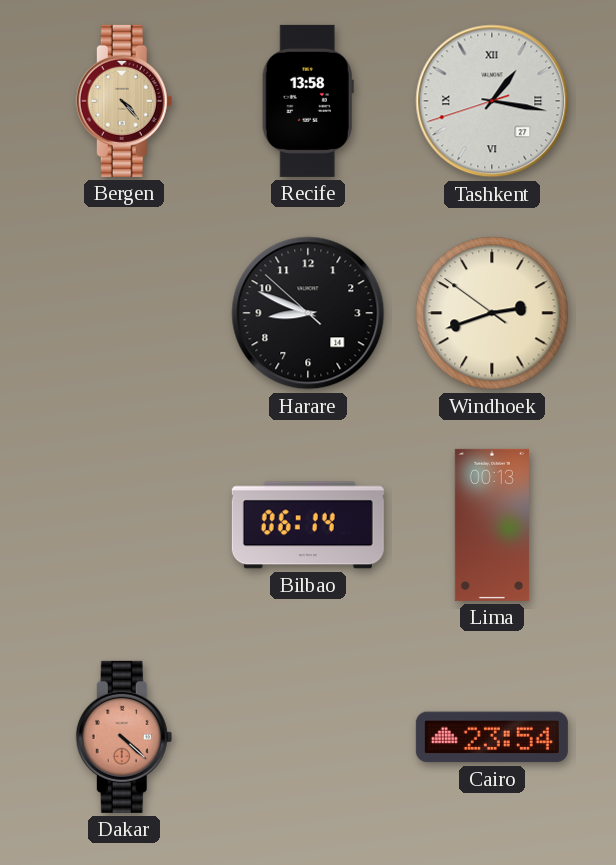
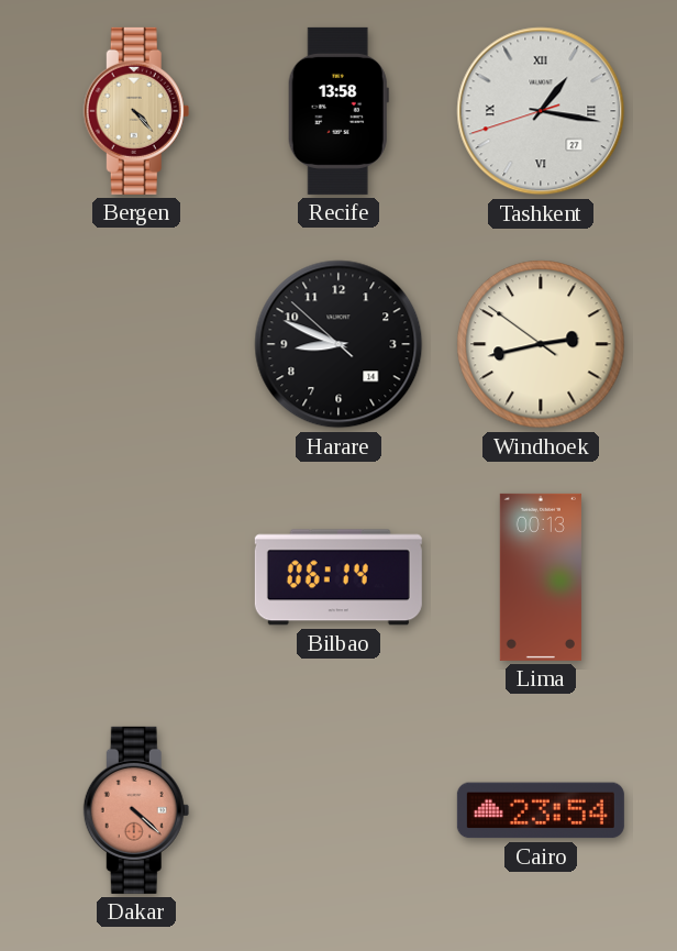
Windhoek: 2:41 -> 2:42
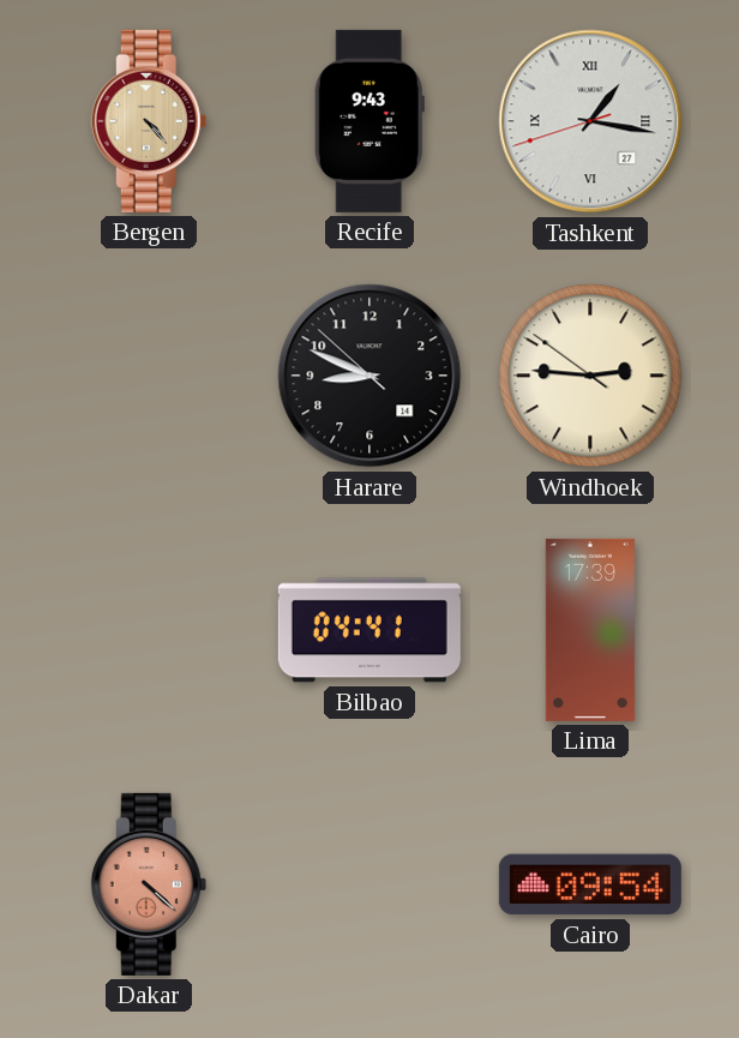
Recife: 13:58 -> 9:43
Windhoek: 2:42 -> 2:45
Bilbao: 06:14 -> 04:41
Lima: 00:13 -> 17:39
Cairo: 23:54 -> 09:54
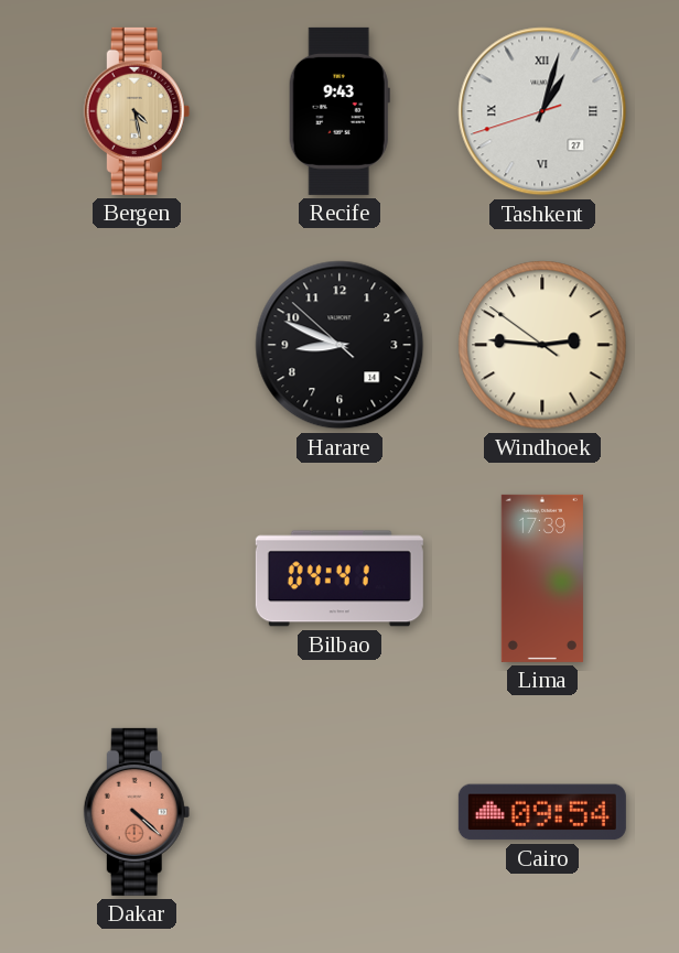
Bergen: 4:23 -> 4:28
Tashkent: 1:16 -> 1:02
